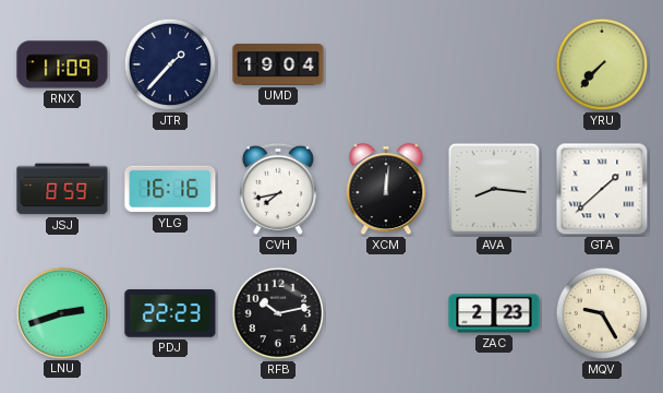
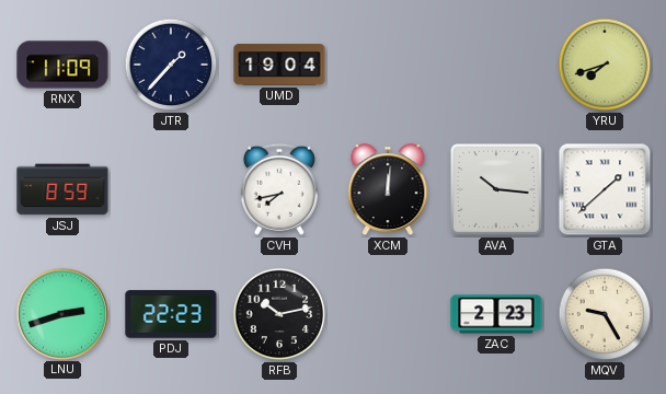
YRU: 7:37 -> 7:42
YLG: 16:16 -> none
AVA: 8:16 -> 10:16
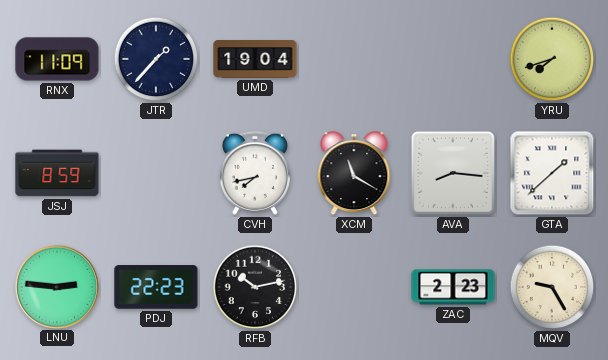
XCM: 12:01 -> 11:20
AVA: 10:16 -> 8:16
LNU: 2:42 -> 2:46
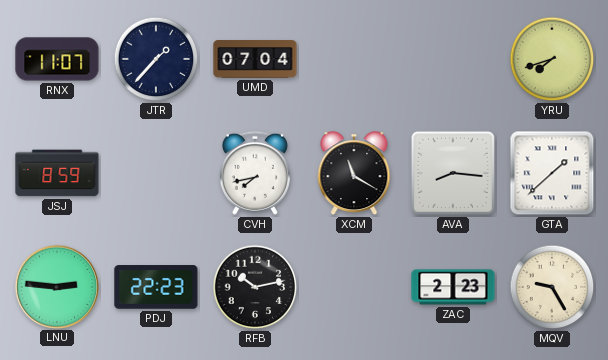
RNX: 11:09 -> 11:07
UMD: 19:04 -> 07:04
